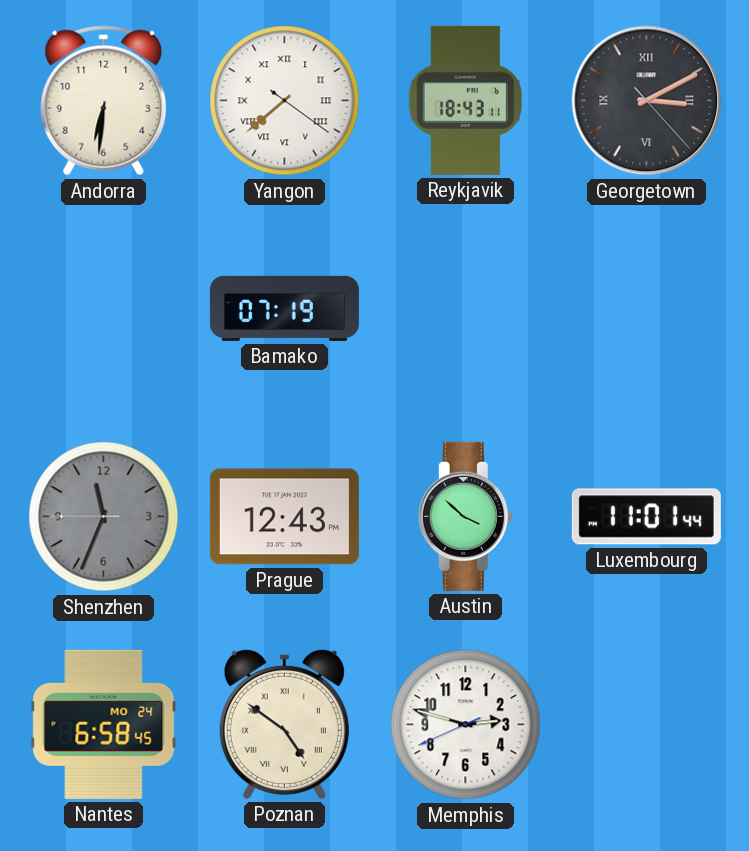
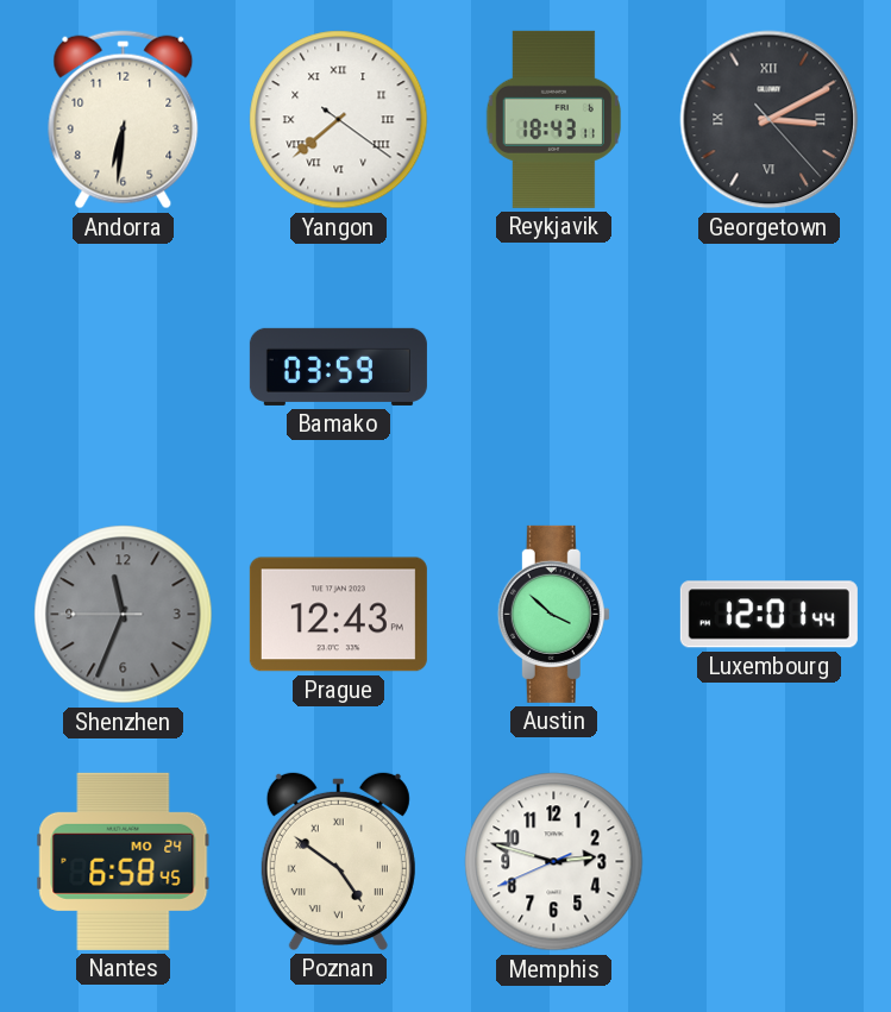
Bamako: 07:19 -> 03:59
Luxembourg: 11:01 -> 12:01
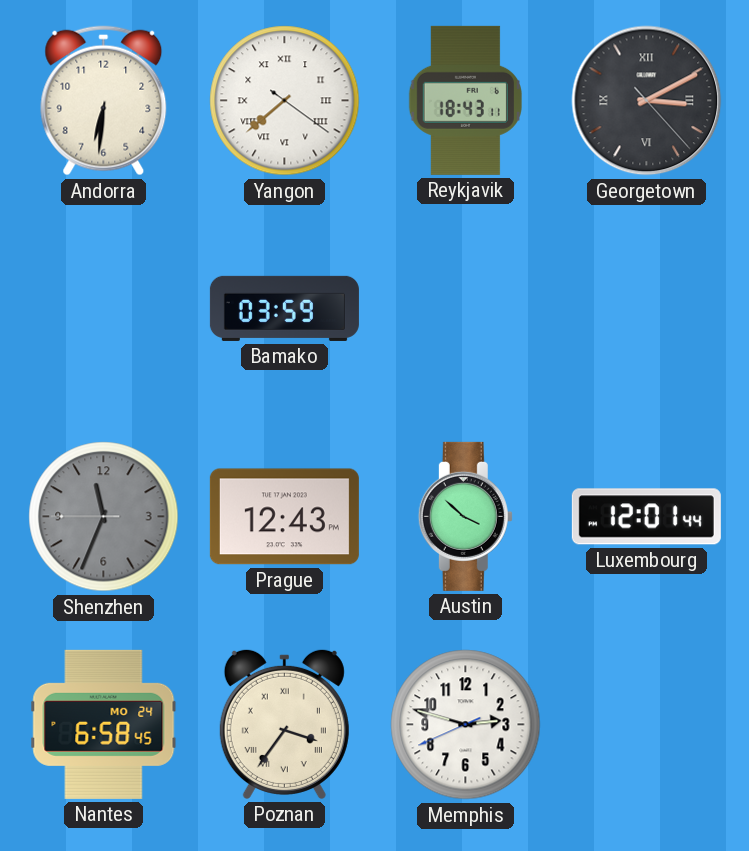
Poznan: 4:51 -> 3:36
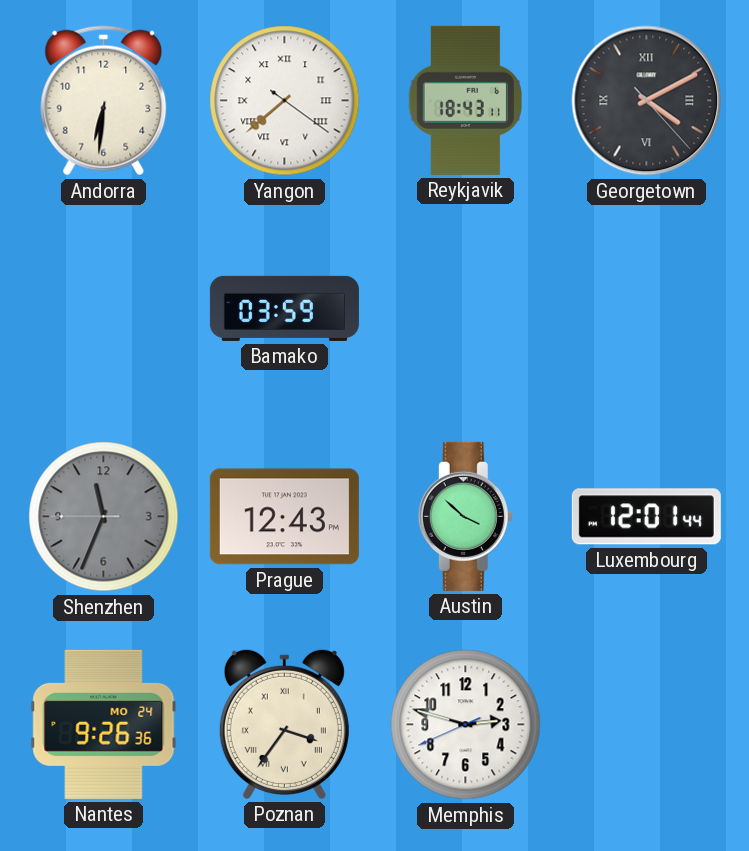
Georgetown: 3:10 -> 4:10
Nantes: 6:58 -> 9:26
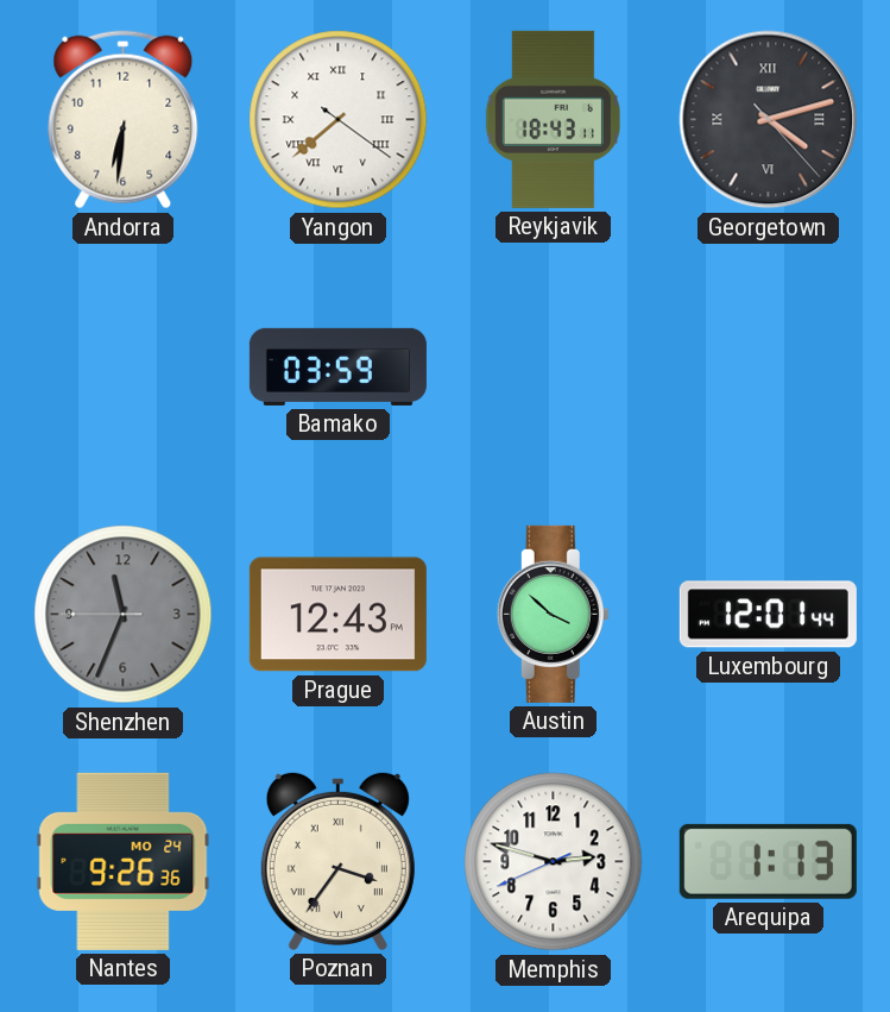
Georgetown: 4:10 -> 4:12
Arequipa: none -> 1:13
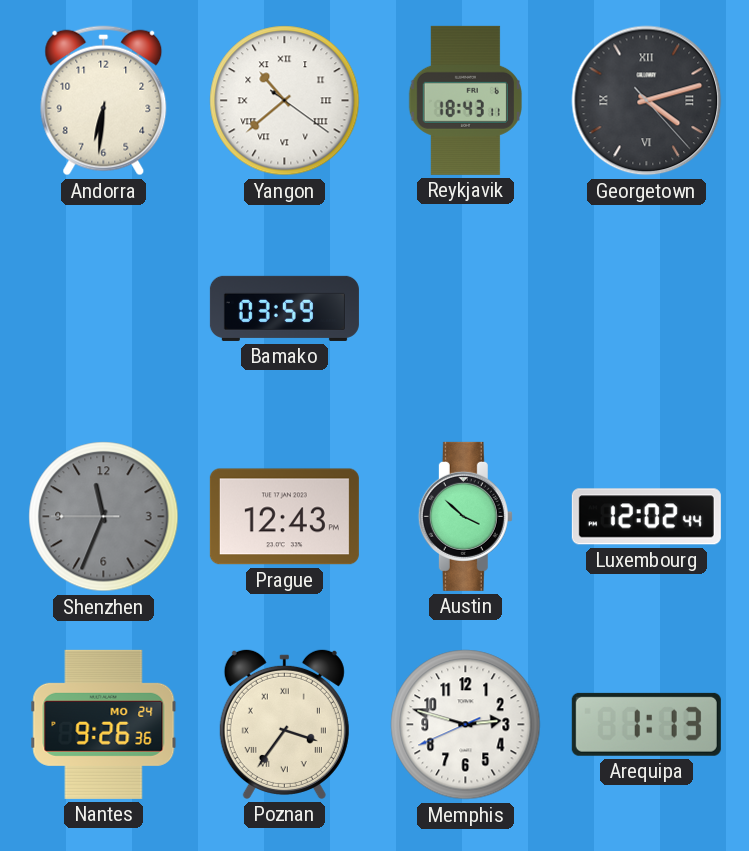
Yangon: 7:38 -> 10:38
Luxembourg: 12:01 -> 12:02
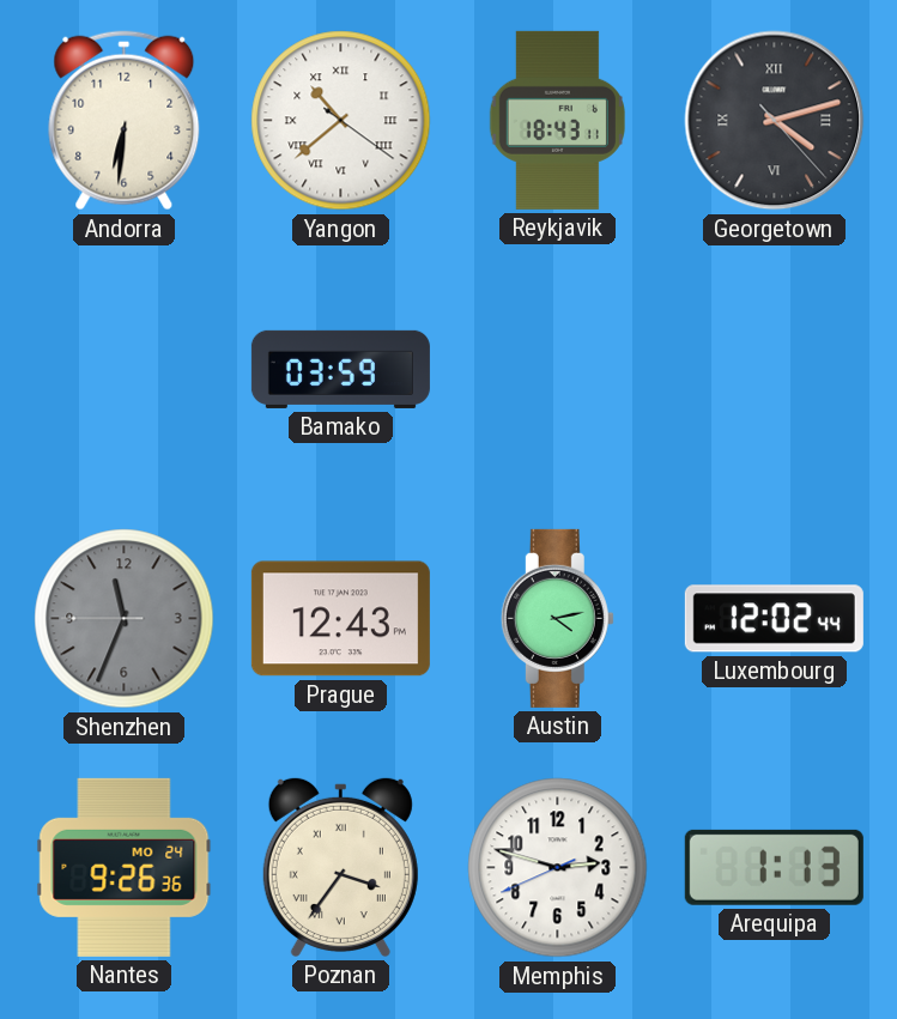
Austin: 3:52 -> 4:13
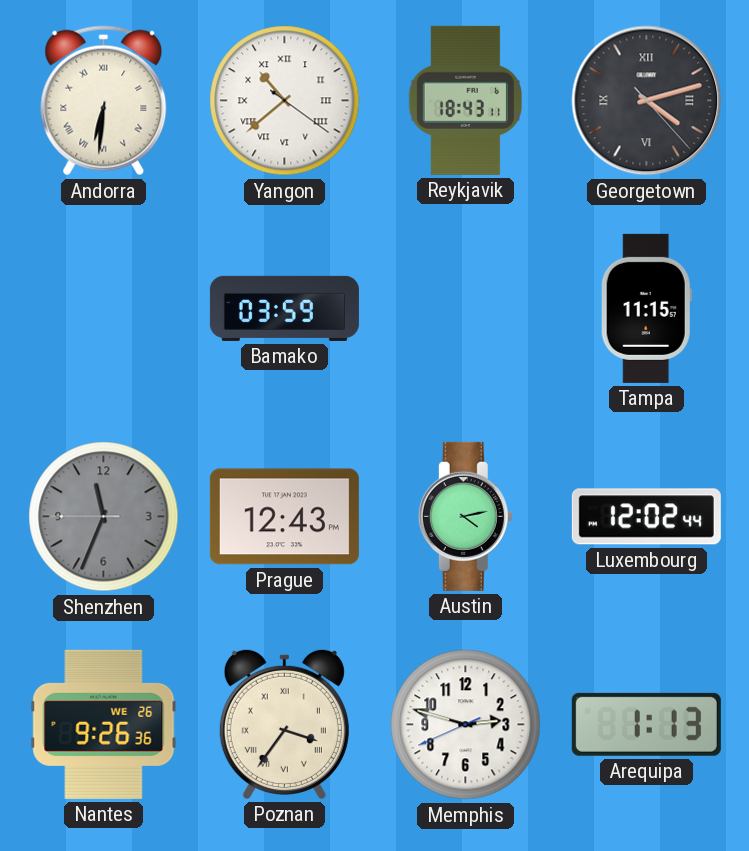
Andorra numerals: Arabic -> Roman
Tampa: none -> 11:15
Nantes date: MO 24 -> WE 26
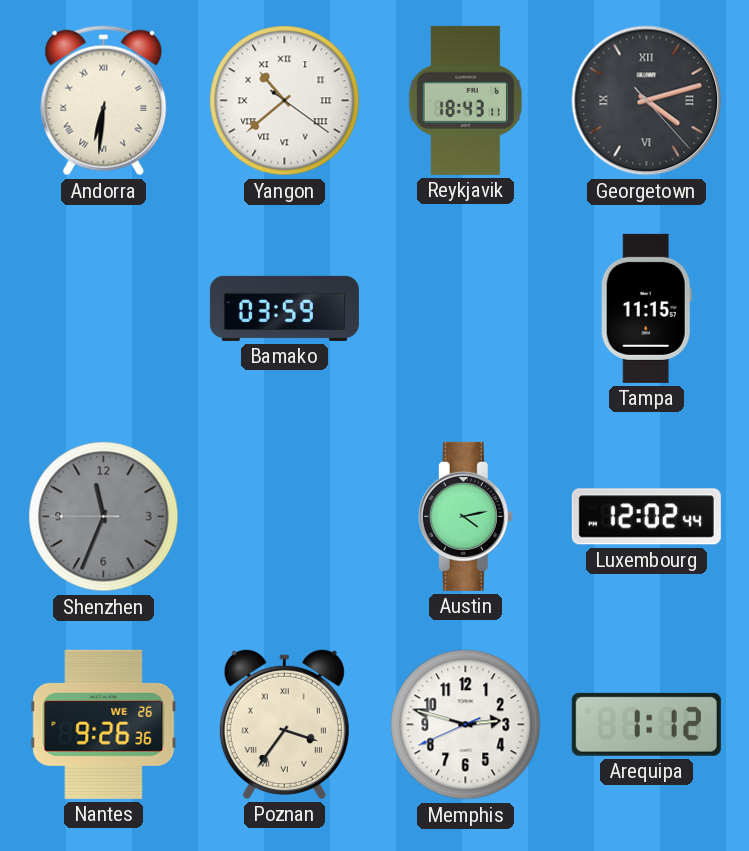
Prague: 12:43 -> none
Arequipa: 1:13 -> 1:12
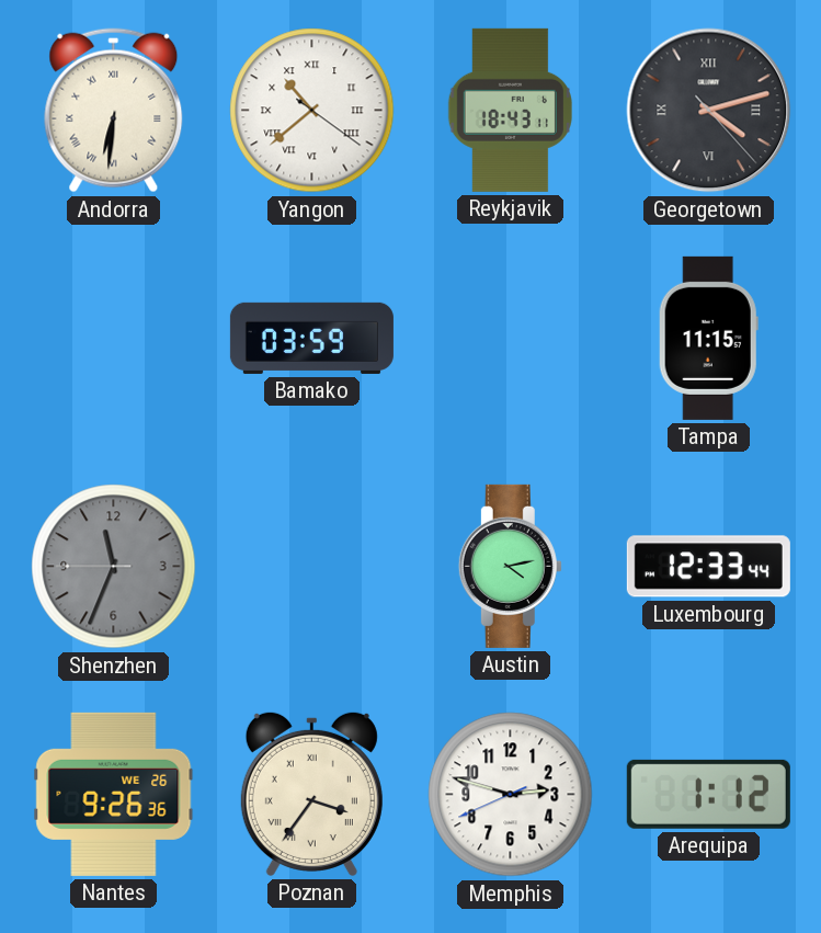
Luxembourg: 12:02 -> 12:33
